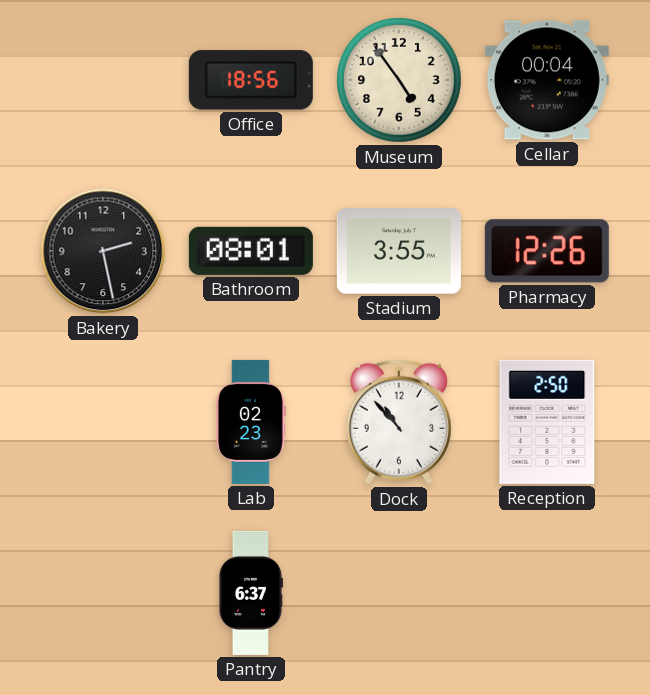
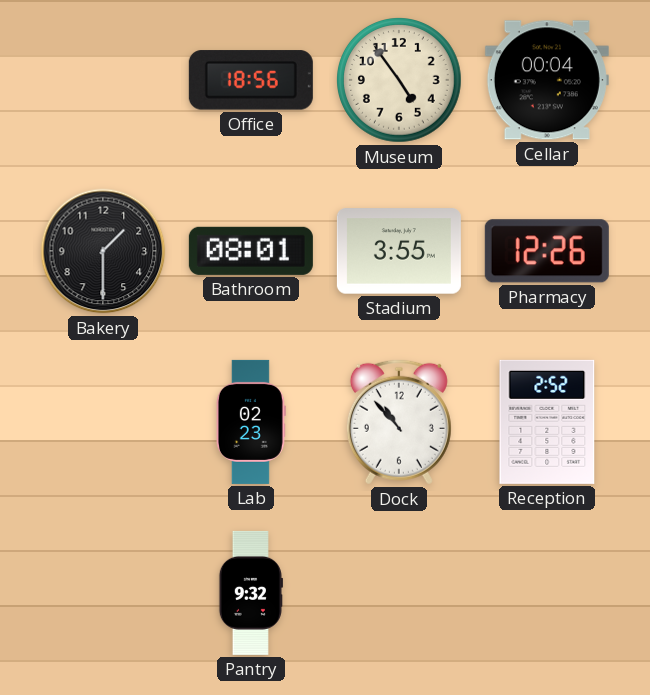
Bakery: 2:28 -> 1:30
Reception: 2:50 -> 2:52
Pantry: 6:37 -> 9:32
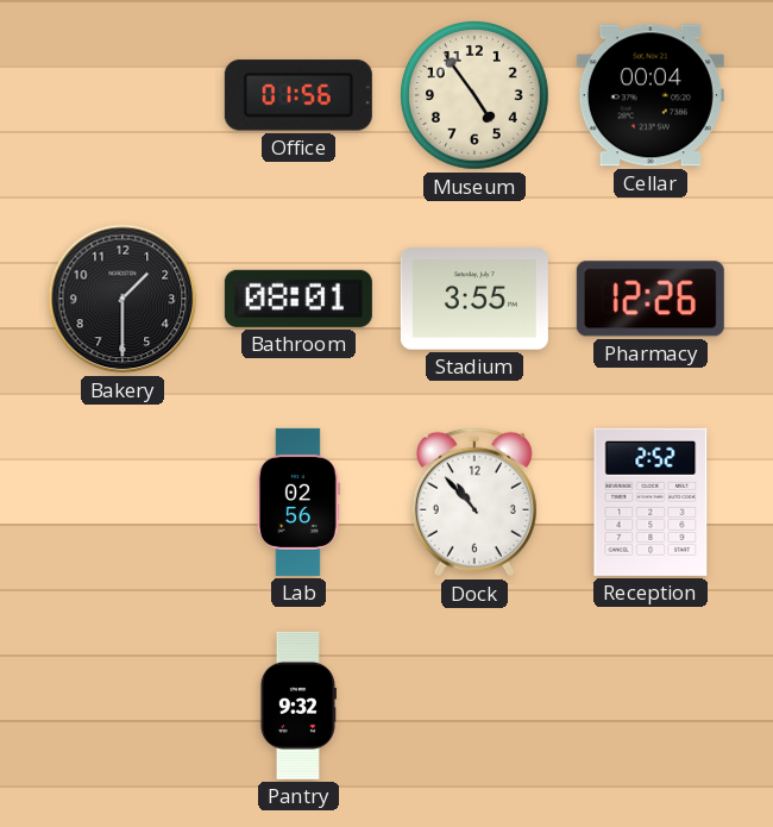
Office: 18:56 -> 01:56
Lab: 02:23 -> 02:56
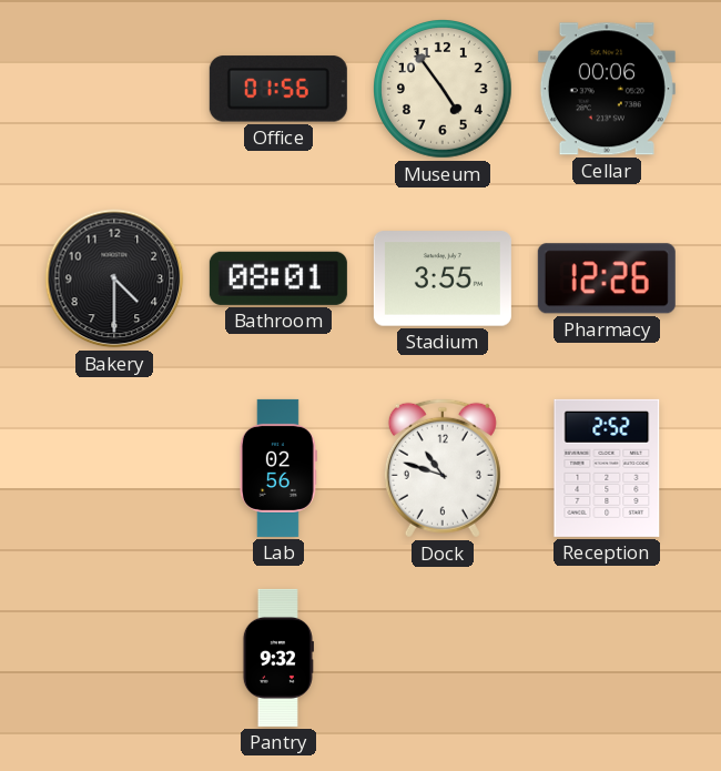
Cellar: 00:04 -> 00:06
Bakery: 1:30 -> 4:30
Dock: 10:53 -> 10:48
